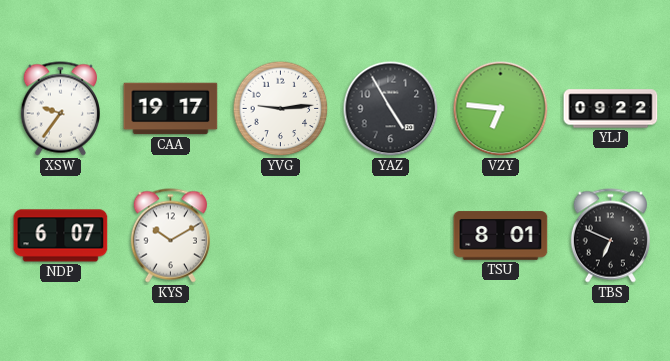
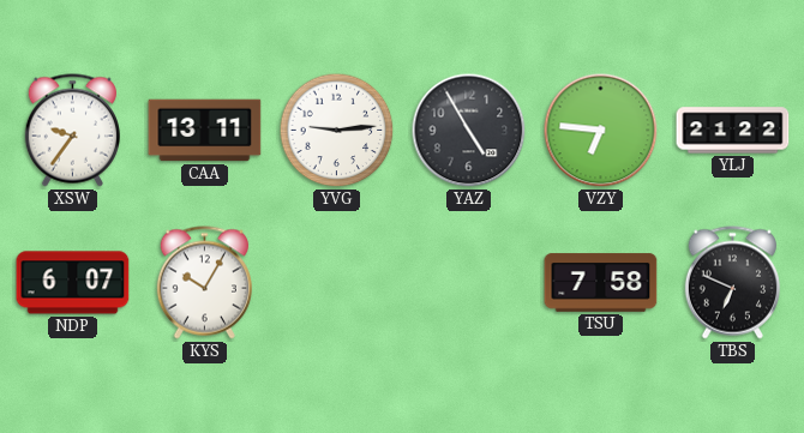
CAA: 19:17 -> 13:11
YLJ: 09:22 -> 21:22
KYS: 10:10 -> 10:05
TSU: 8:01 -> 7:58
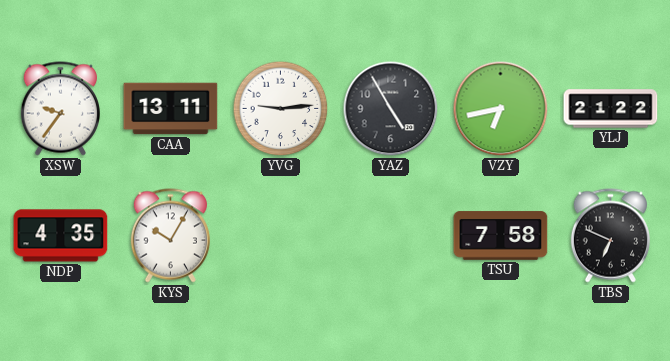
VZY: 6:46 -> 6:43
NDP: 6:07 -> 4:35
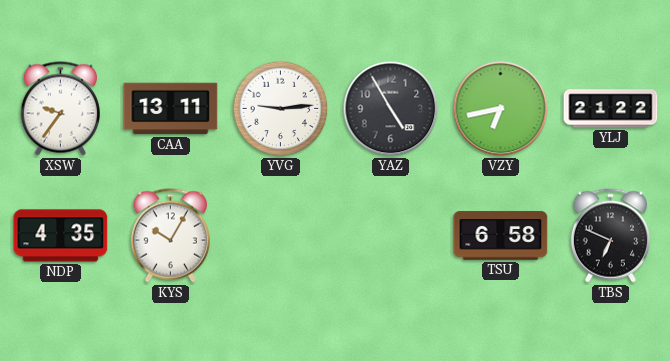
TSU: 7:58 -> 6:58
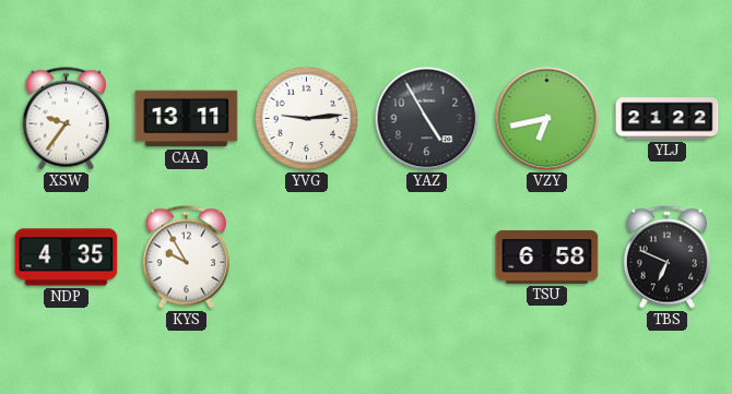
KYS: 10:05 -> 9:55
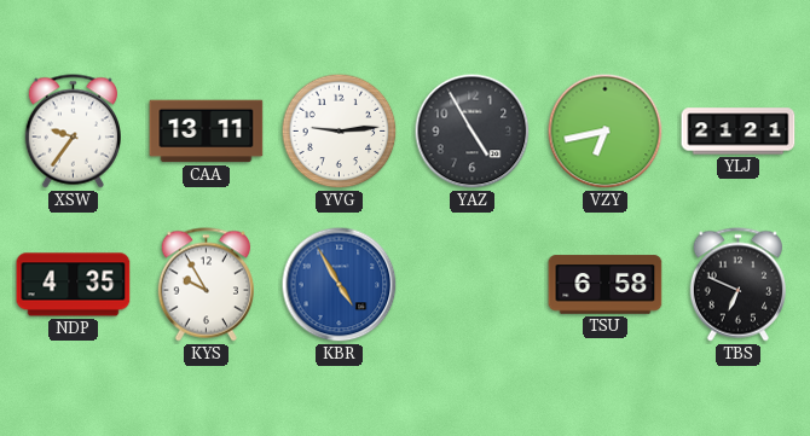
YLJ: 21:22 -> 21:21
KBR: none -> 4:55
